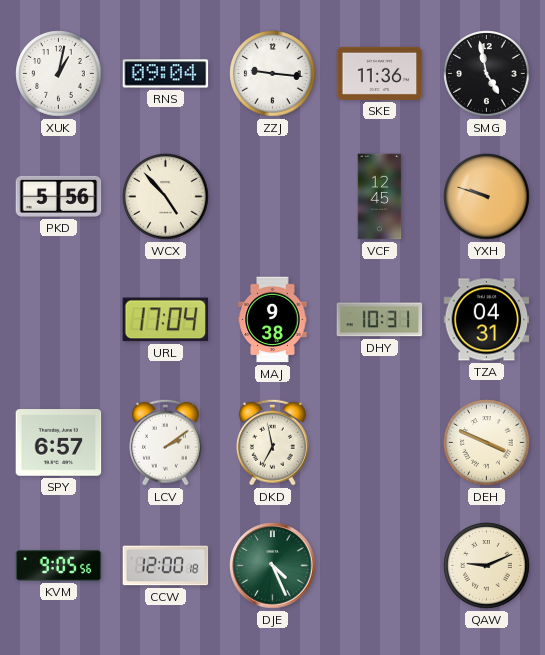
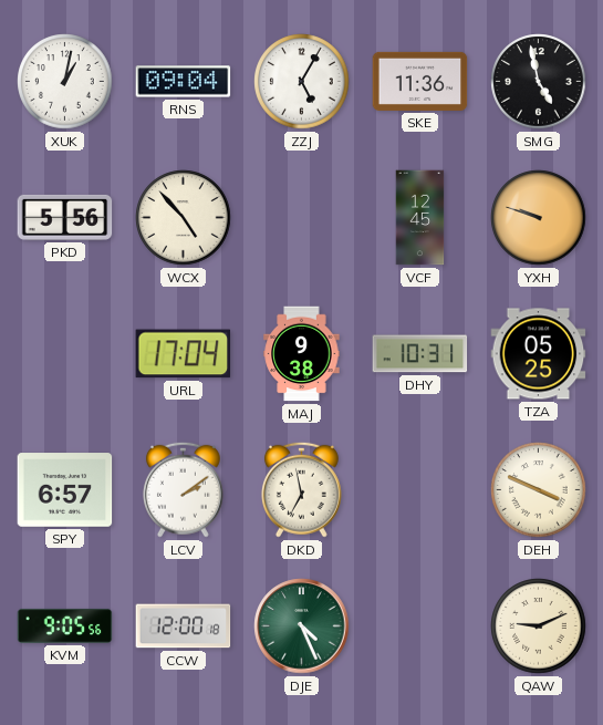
ZZJ: 9:16 -> 5:05
TZA: 04:31 -> 05:25
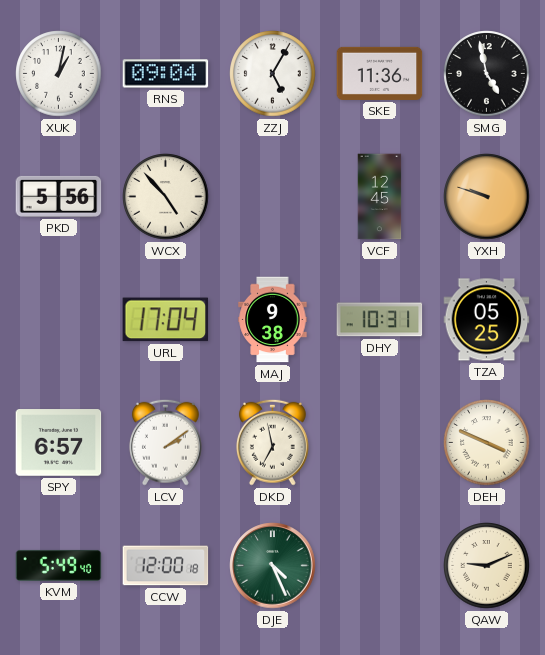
KVM: 9:05 -> 5:49
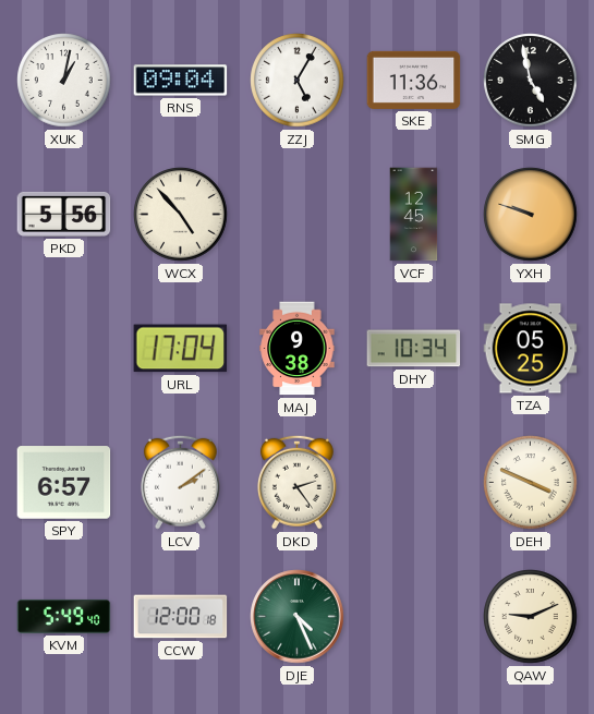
DHY: 10:31 -> 10:34
DKD: 6:58 -> 2:24
